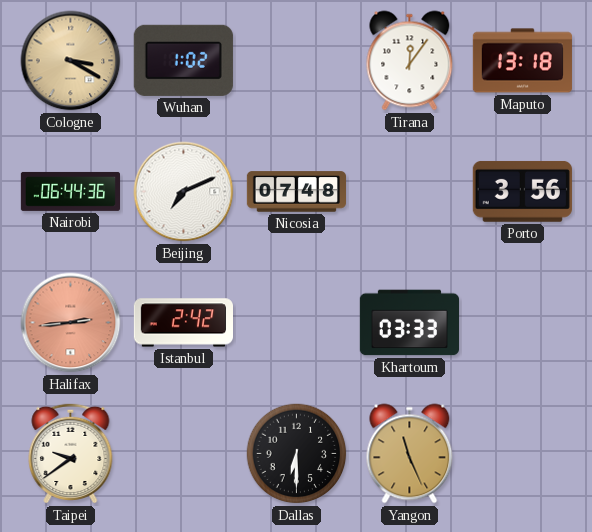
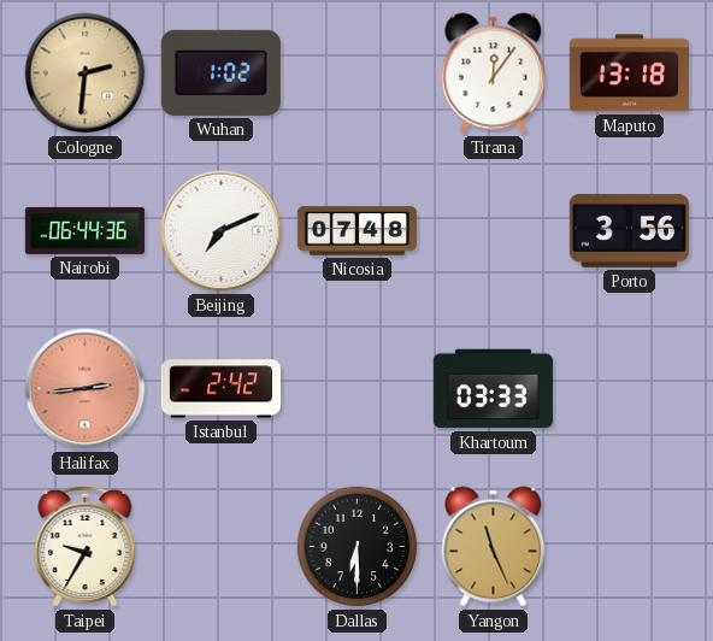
Cologne: 3:20 -> 2:31
Taipei: 9:39 -> 9:35
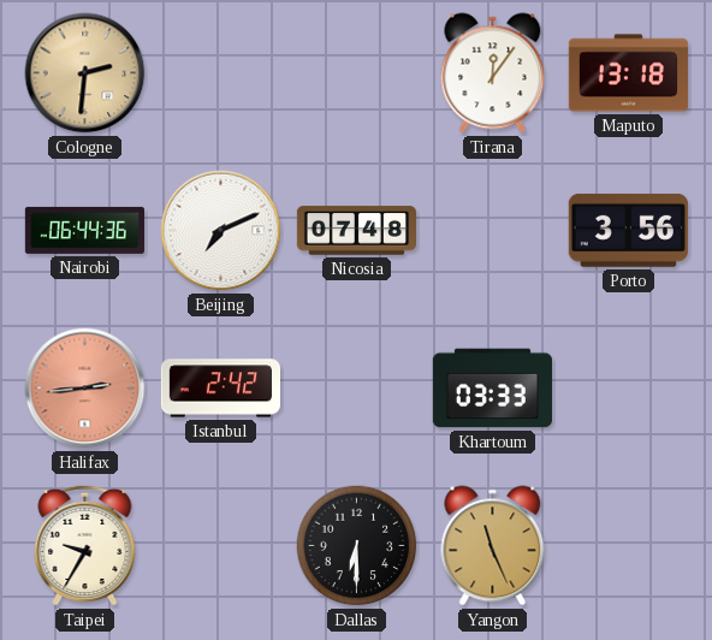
Wuhan: 1:02 -> none
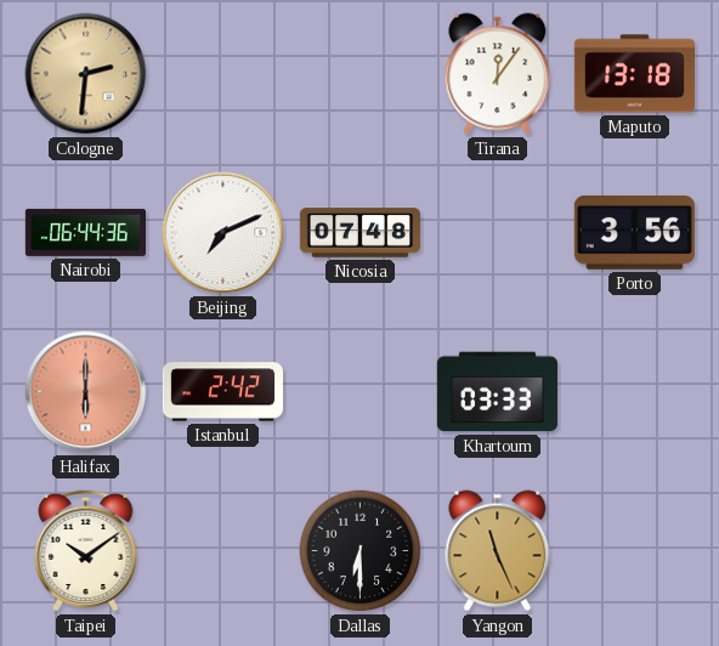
Halifax: 2:44 -> 6:00
Taipei: 9:35 -> 10:09
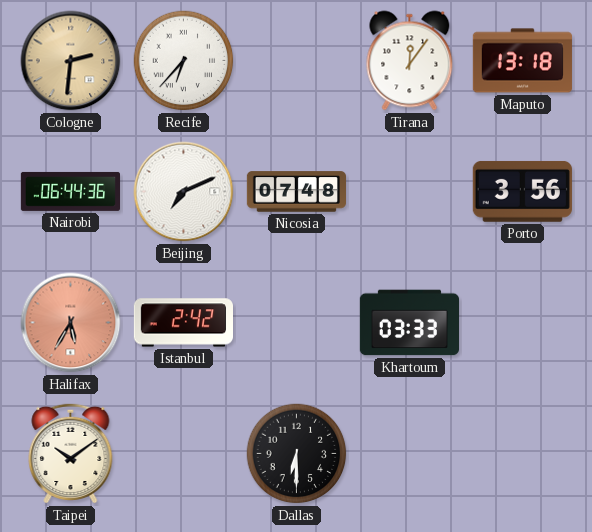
Recife: none -> 6:37
Halifax: 6:00 -> 5:35
Yangon: 11:26 -> none
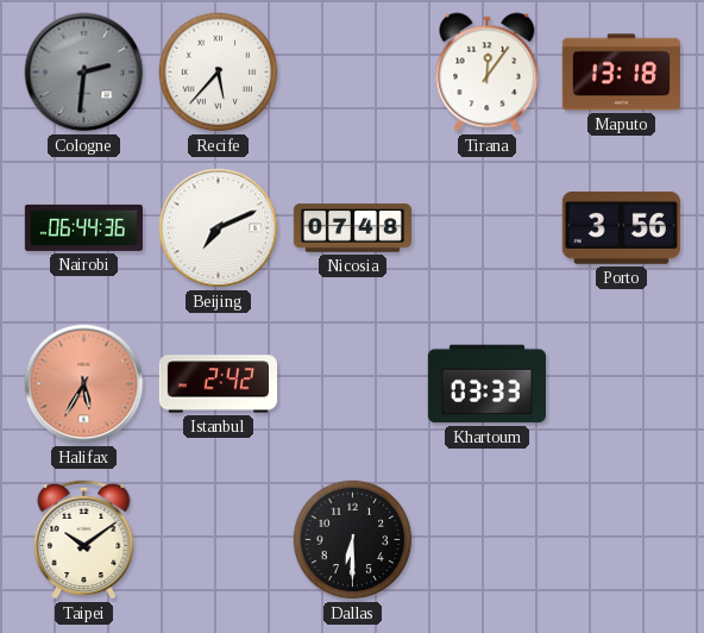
Cologne dial: champagne -> grey
Recife: 6:37 -> 5:37
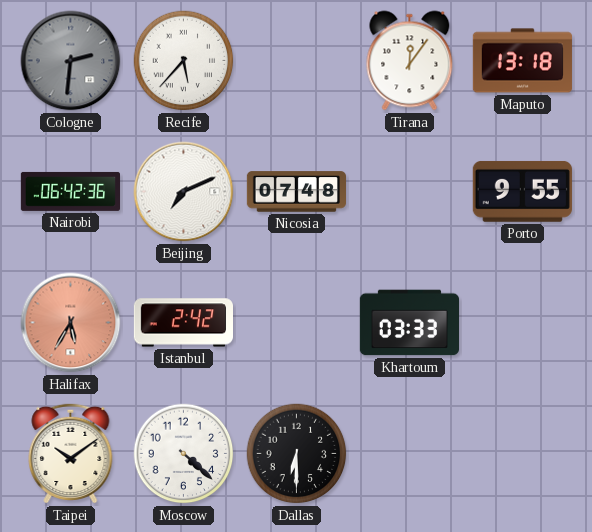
Nairobi: 06:44 -> 06:42
Porto: 3:56 -> 9:55
Moscow: none -> 4:22
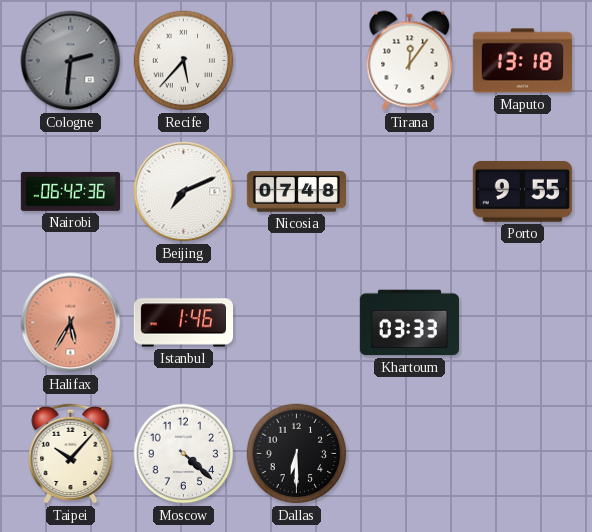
Istanbul: 2:42 -> 1:46
Taipei: 10:09 -> 10:07
